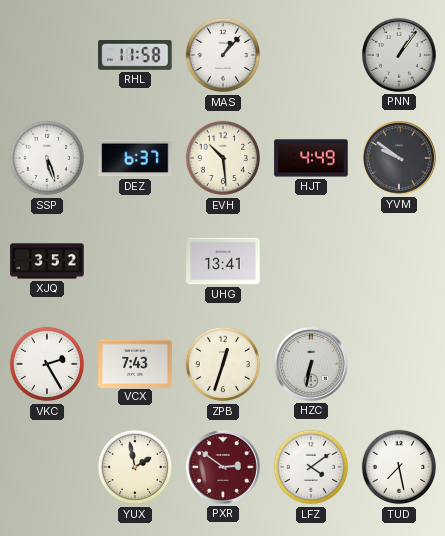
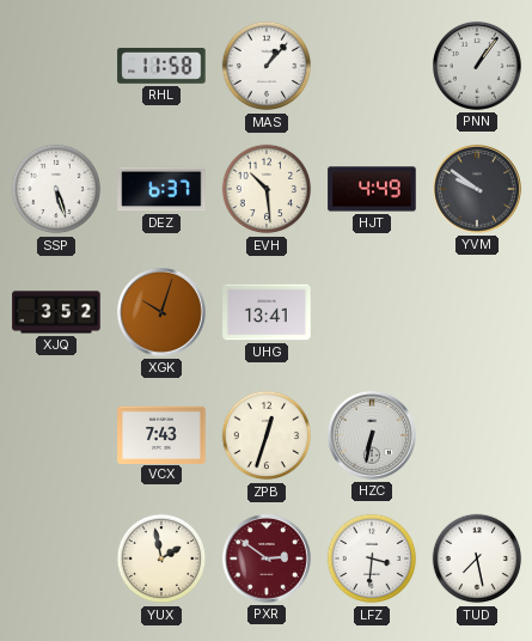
XGK: none -> 10:03
VKC: 2:25 -> none
LFZ: 4:09 -> 3:31
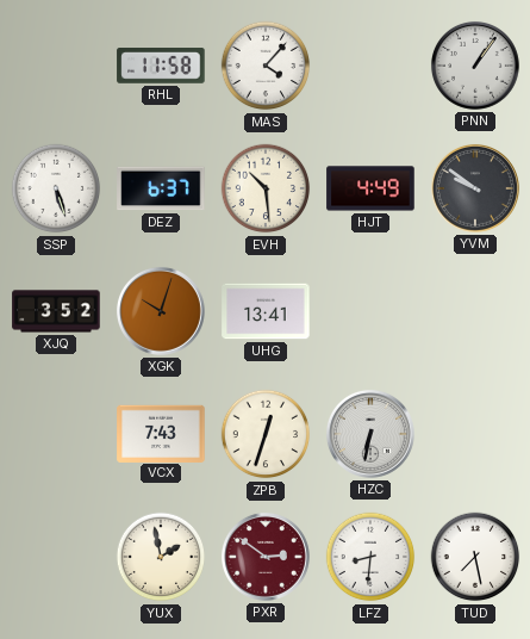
MAS: 1:07 -> 4:07
LFZ: 3:31 -> 8:31
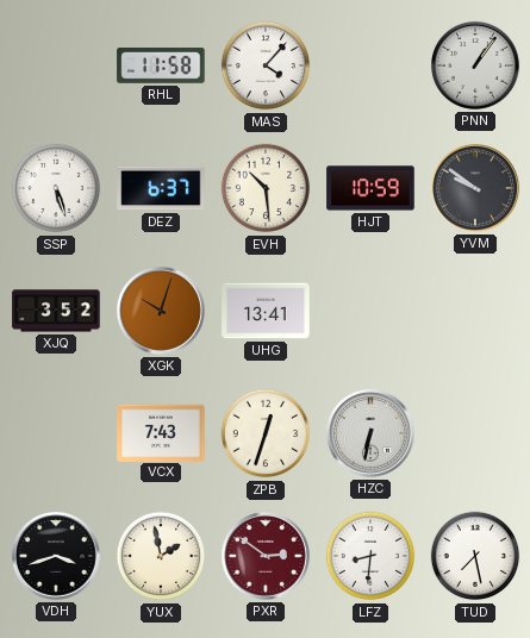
HJT: 4:49 -> 10:59
VDH: none -> 3:42
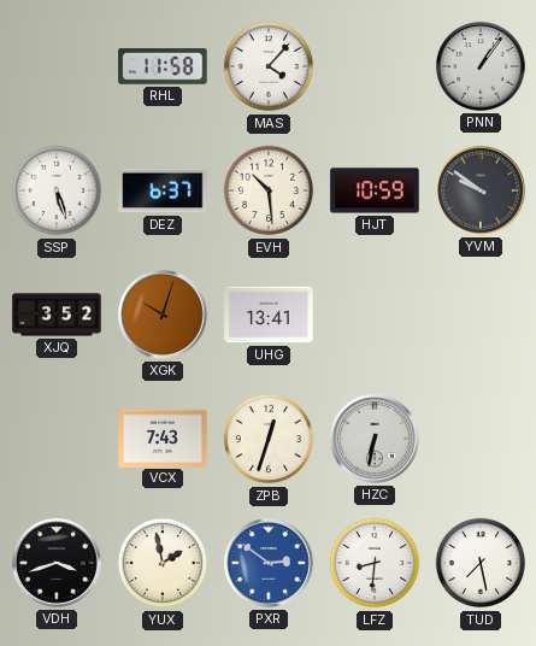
PXR dial: burgundy -> blue
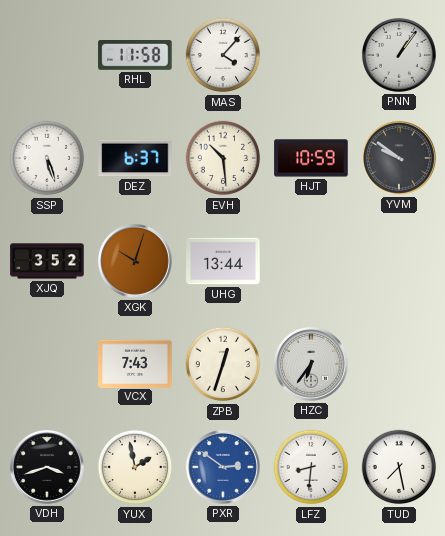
UHG: 13:41 -> 13:44
HZC: 6:32 -> 6:36
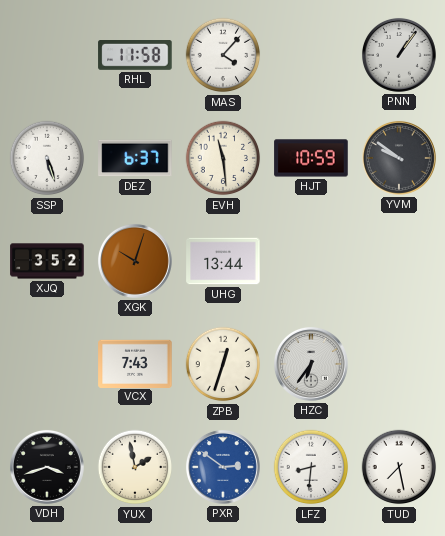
EVH: 10:29 -> 11:29
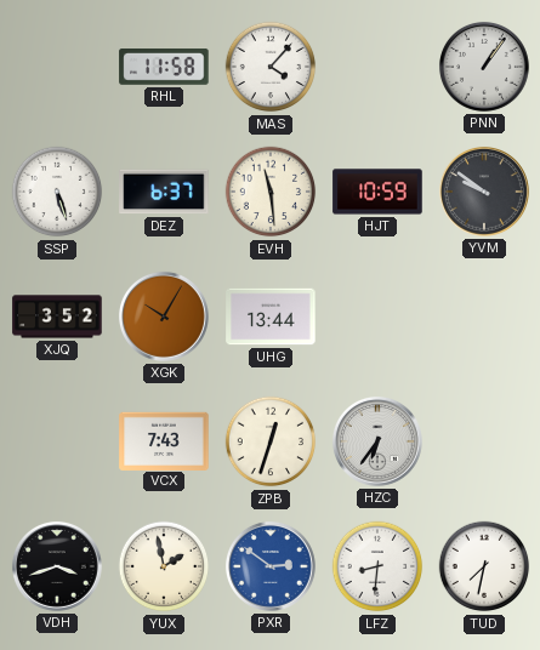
XGK: 10:03 -> 10:05
TUD: 7:28 -> 7:32
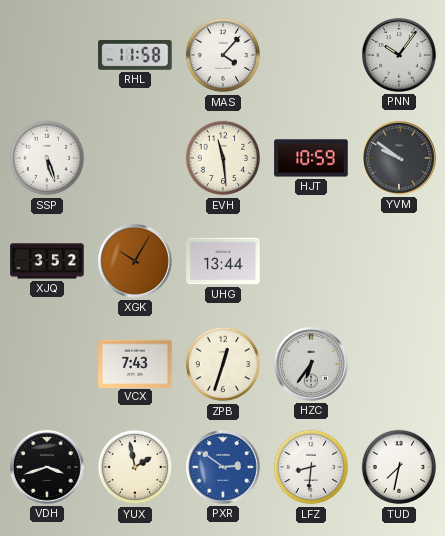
PNN: 1:06 -> 10:06
DEZ: 6:37 -> none
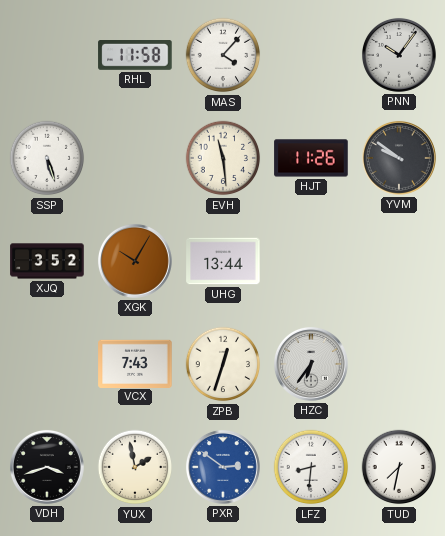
HJT: 10:59 -> 11:26
